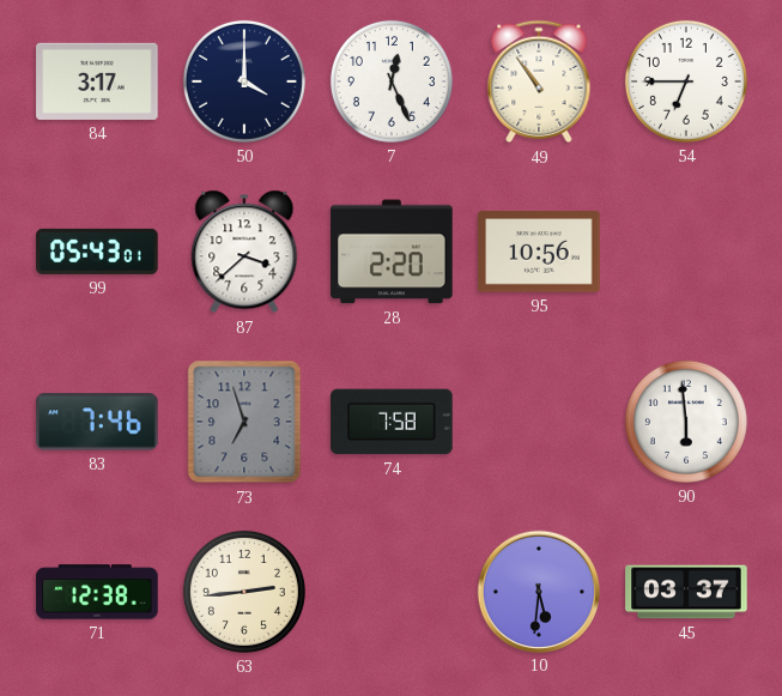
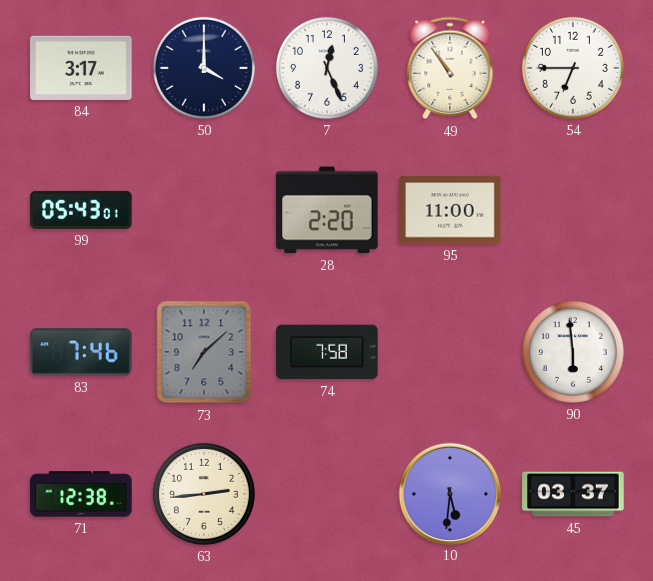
87: 3:38 -> none
95: 10:56 -> 11:00
73: 6:57 -> 7:08
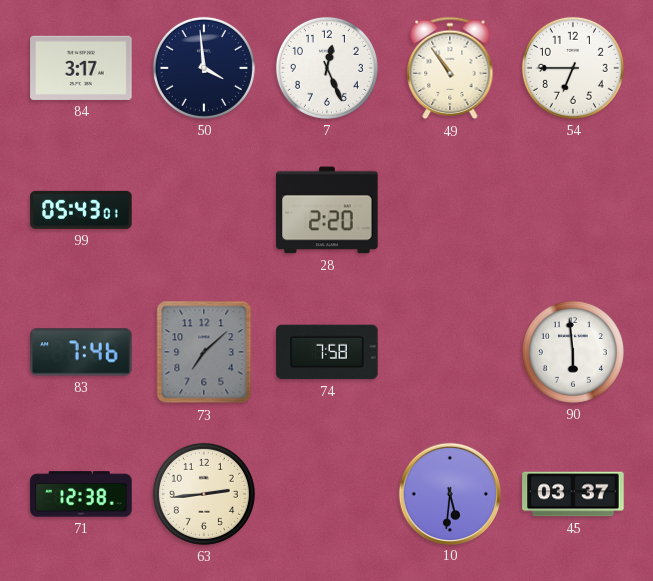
50: 4:00 -> 3:59
95: 11:00 -> none
